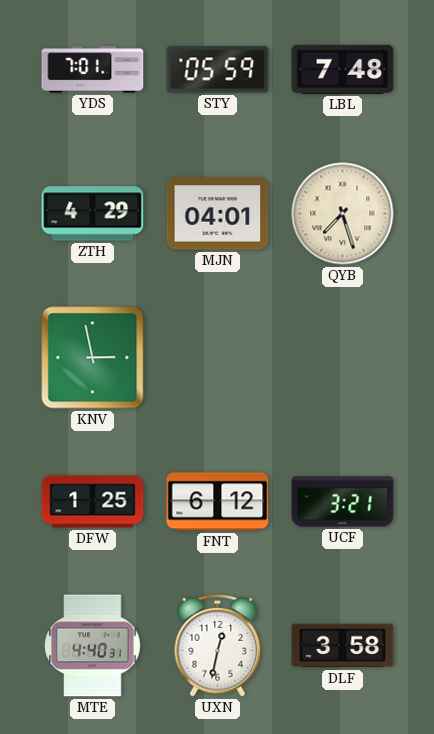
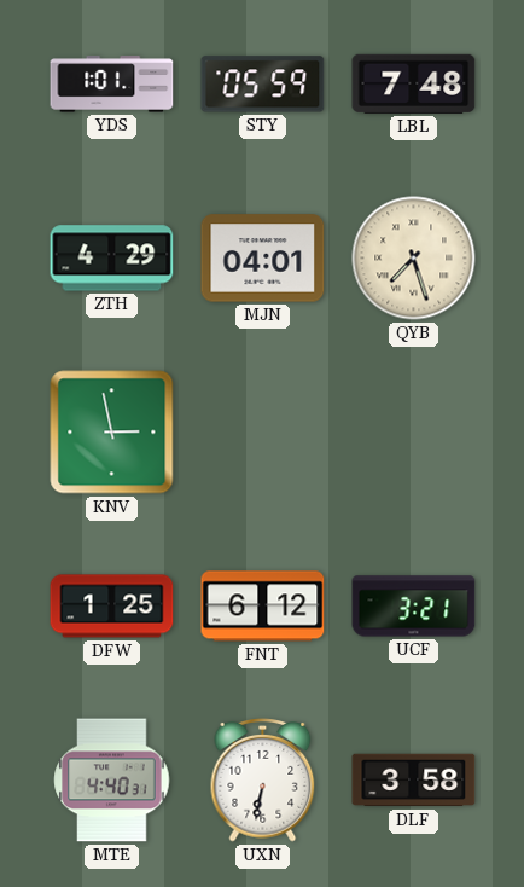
YDS: 7:01 -> 1:01
UXN: 12:32 -> 6:32
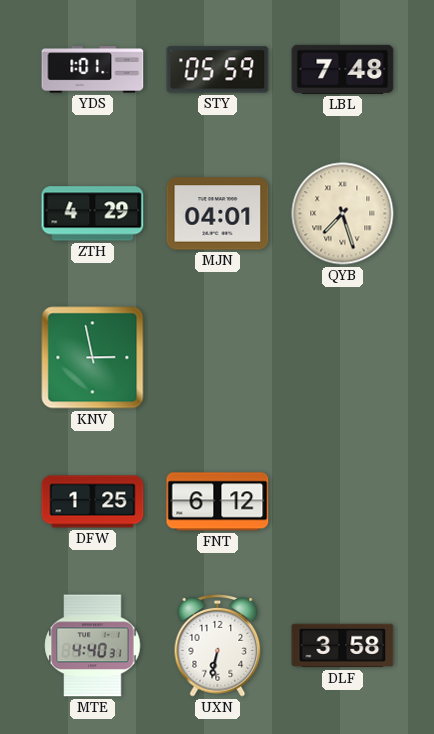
UCF: 3:21 -> none
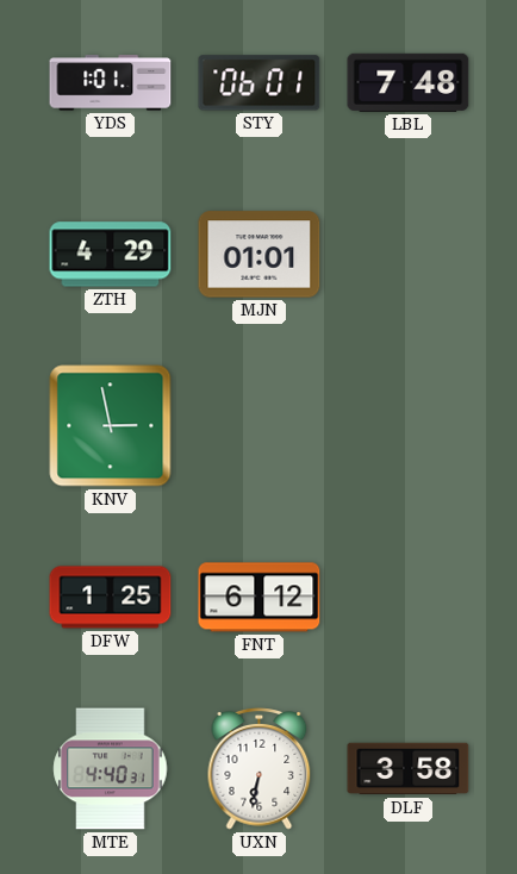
STY: 05:59 -> 06:01
MJN: 04:01 -> 01:01
QYB: 7:27 -> none
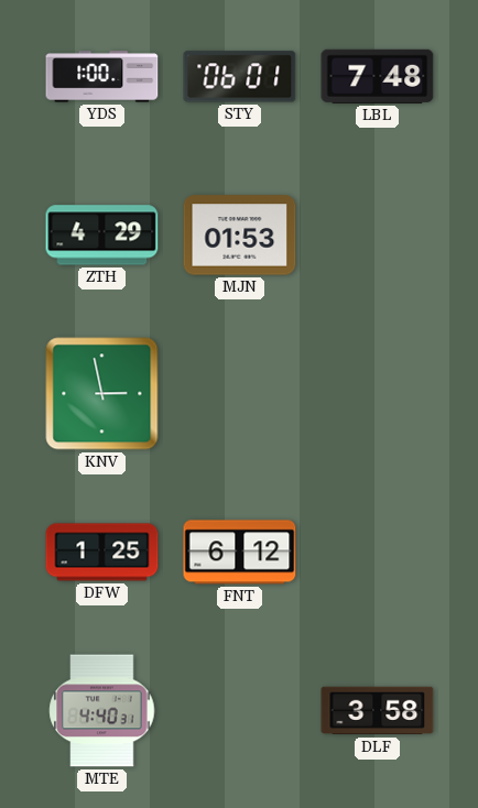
YDS: 1:01 -> 1:00
MJN: 01:01 -> 01:53
UXN: 6:32 -> none
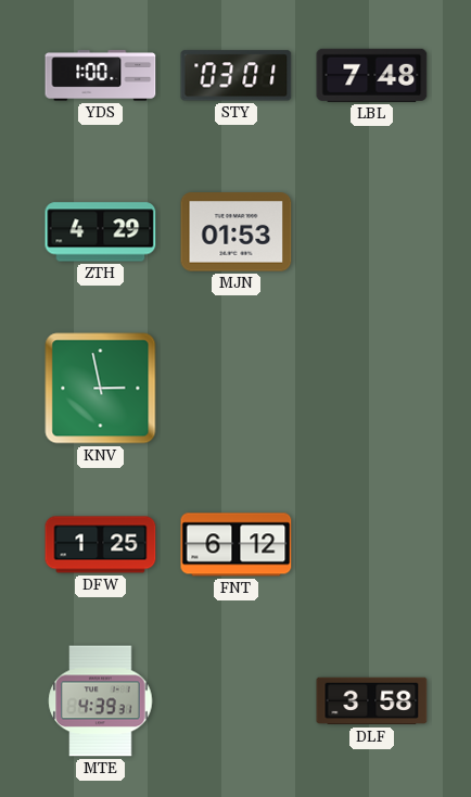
STY: 06:01 -> 03:01
MTE: 4:40 -> 4:39
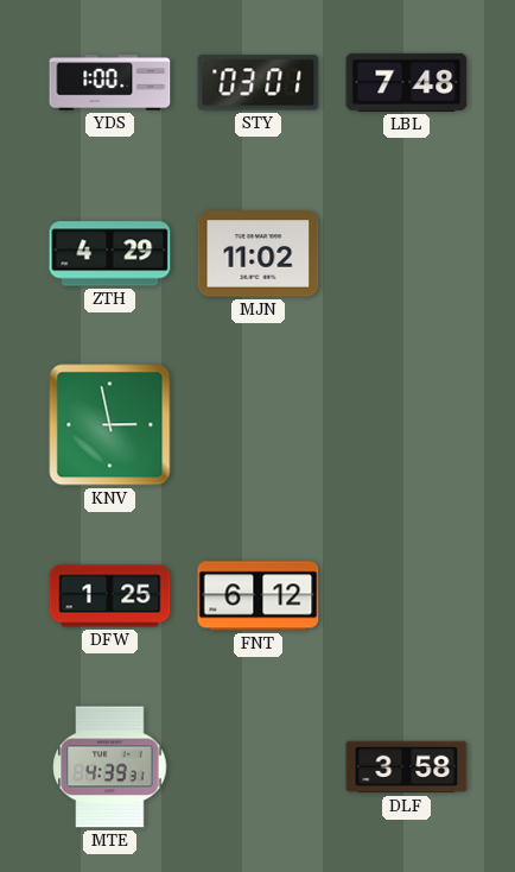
MJN: 01:53 -> 11:02
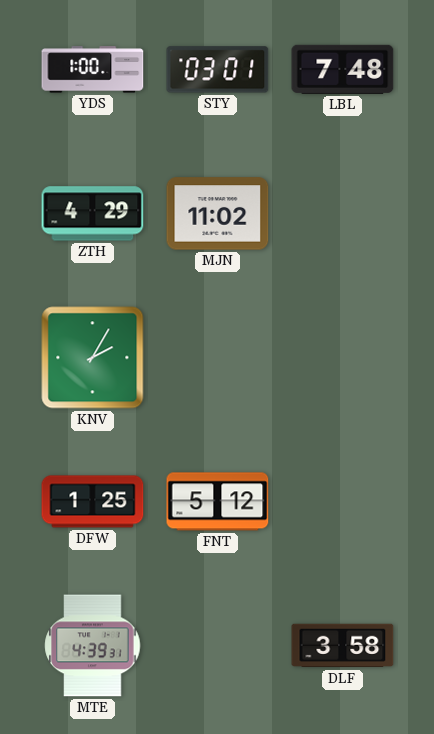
KNV: 2:58 -> 2:05
FNT: 6:12 -> 5:12
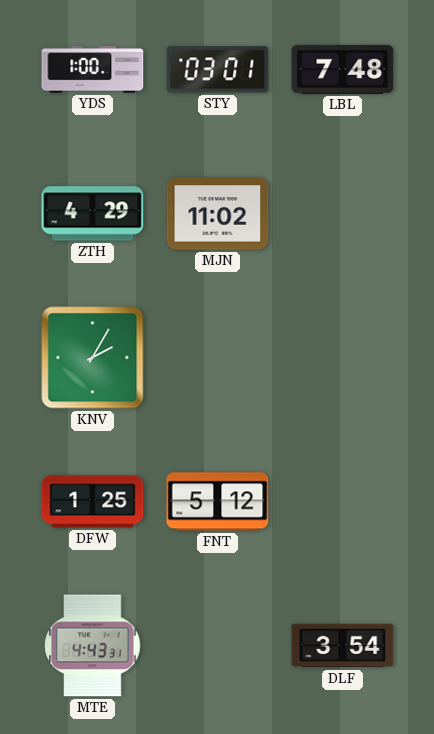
MTE: 4:39 -> 4:43
DLF: 3:58 -> 3:54
